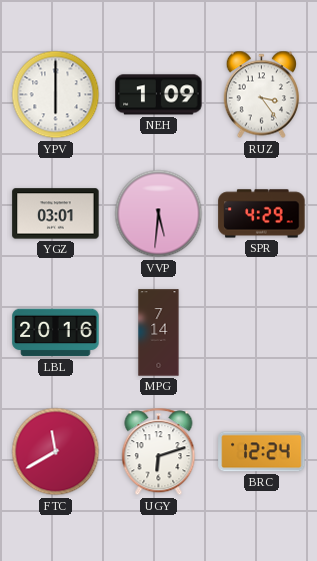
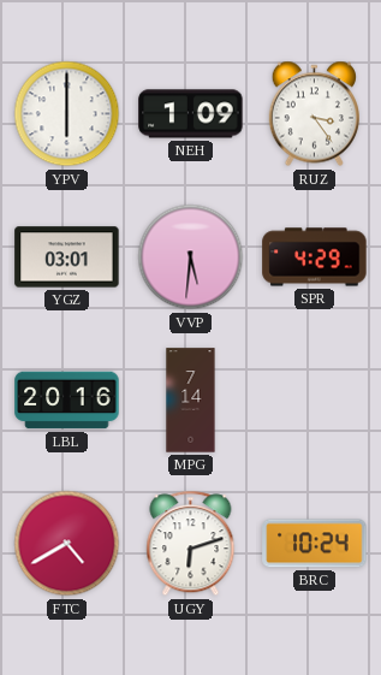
FTC: 11:40 -> 4:40
BRC: 12:24 -> 10:24
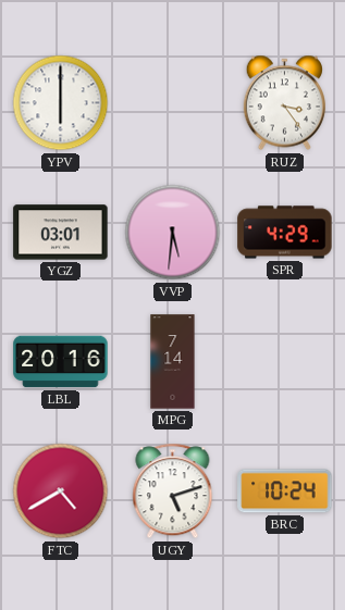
NEH: 1:09 -> none
UGY: 6:12 -> 5:12
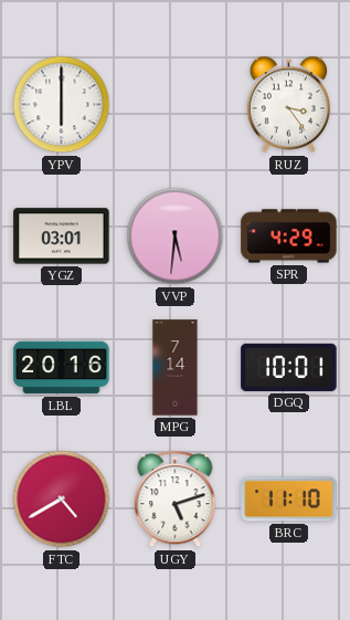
DGQ: none -> 10:01
BRC: 10:24 -> 11:10
